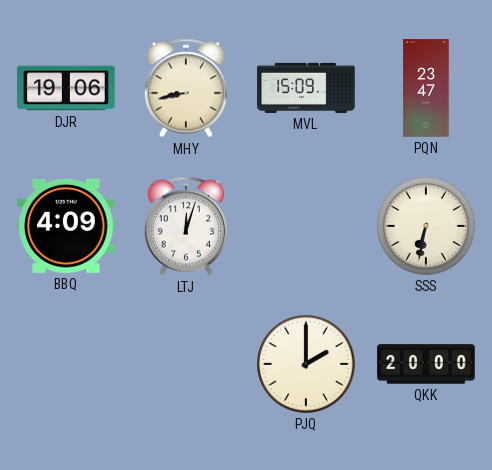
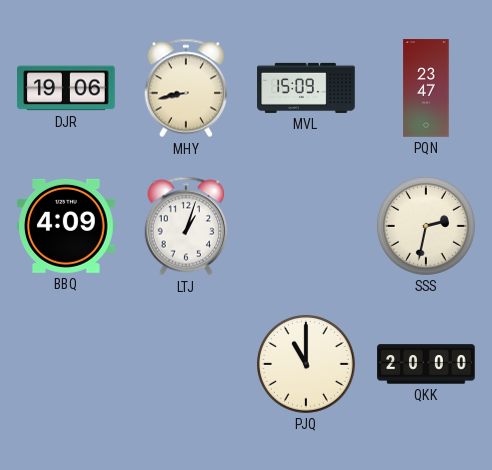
LTJ: 12:03 -> 1:03
SSS: 6:32 -> 2:32
PJQ: 2:00 -> 11:00
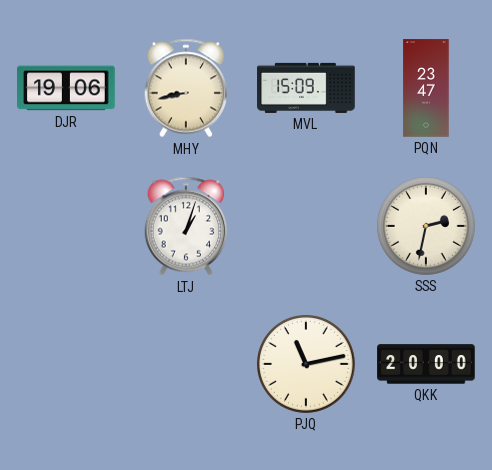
BBQ: 4:09 -> none
PJQ: 11:00 -> 11:13
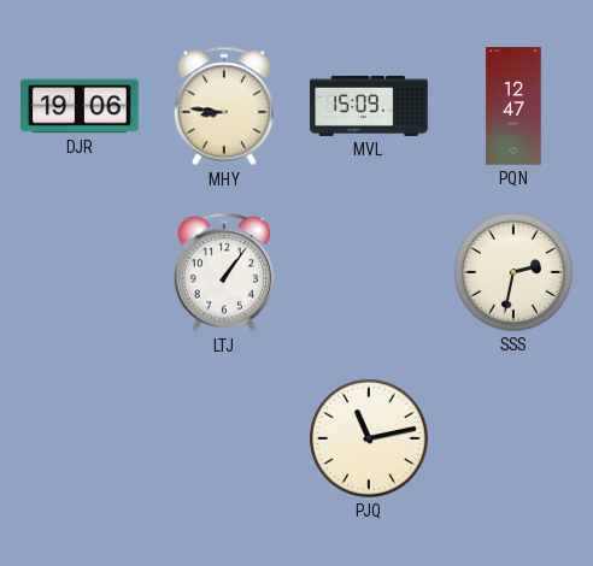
MHY: 8:43 -> 8:46
PQN: 23:47 -> 12:47
LTJ: 1:03 -> 1:06
QKK: 20:00 -> none
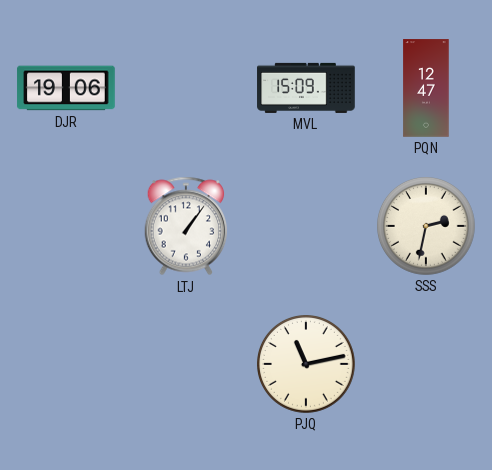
MHY: 8:46 -> none
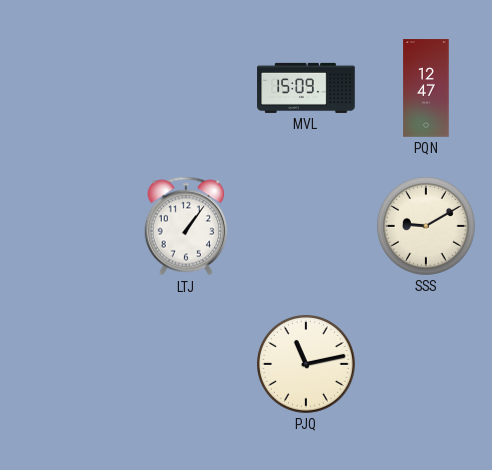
DJR: 19:06 -> none
SSS: 2:32 -> 9:10
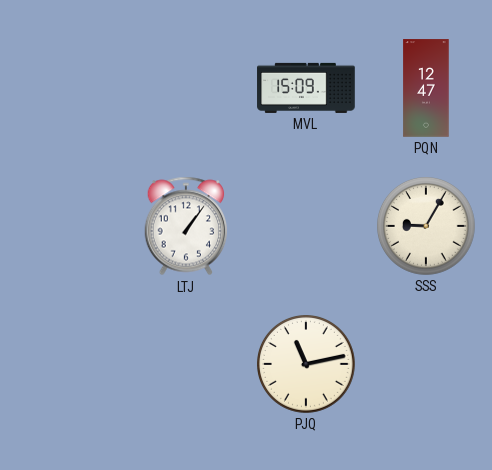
SSS: 9:10 -> 9:05
